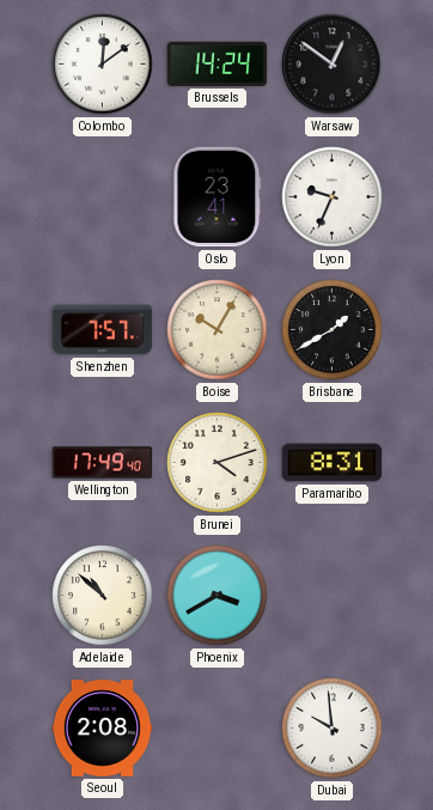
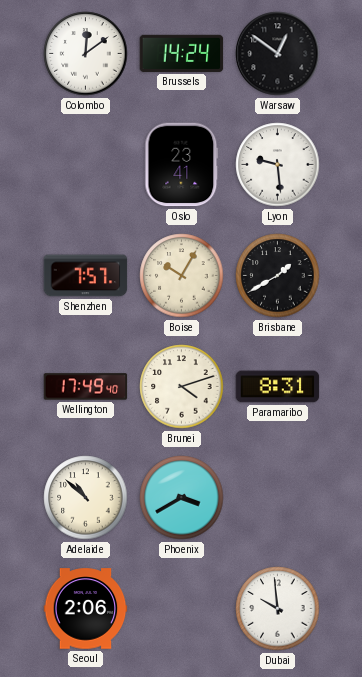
Lyon: 9:34 -> 9:29
Seoul: 2:08 -> 2:06
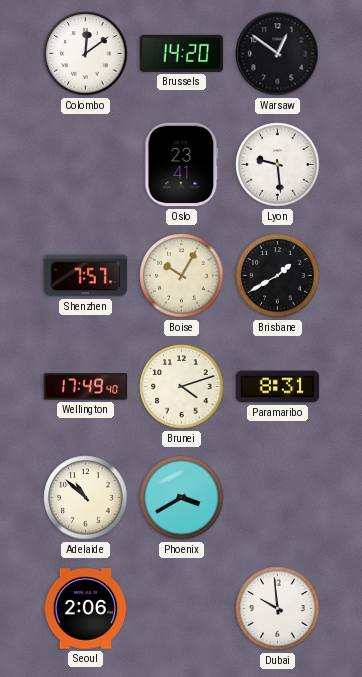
Brussels: 14:24 -> 14:20
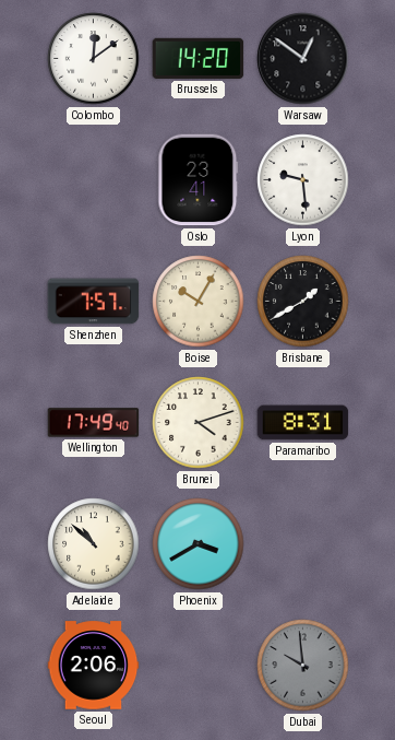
Dubai dial: white -> grey
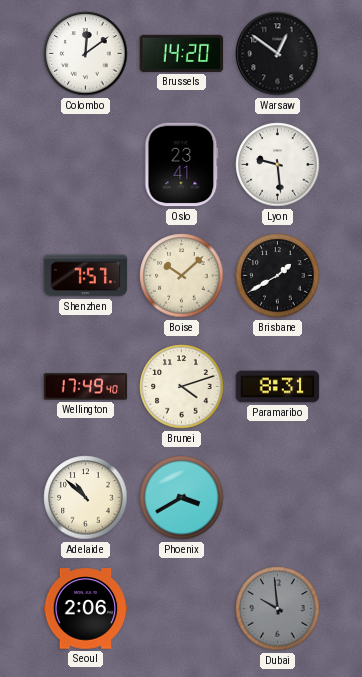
Boise: 10:05 -> 10:08
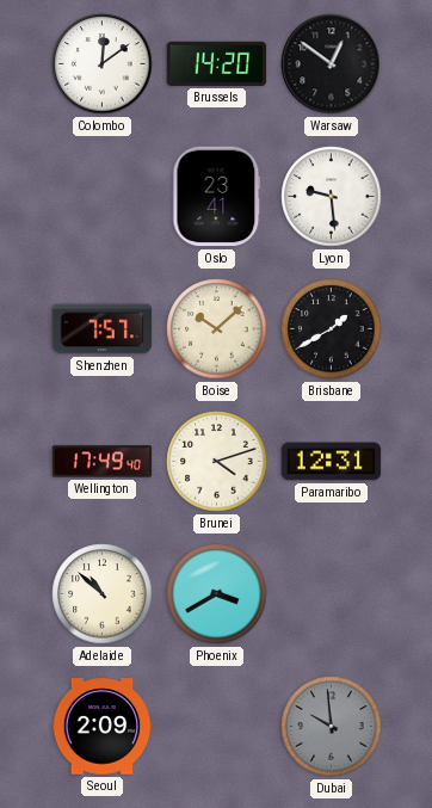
Paramaribo: 8:31 -> 12:31
Seoul: 2:06 -> 2:09
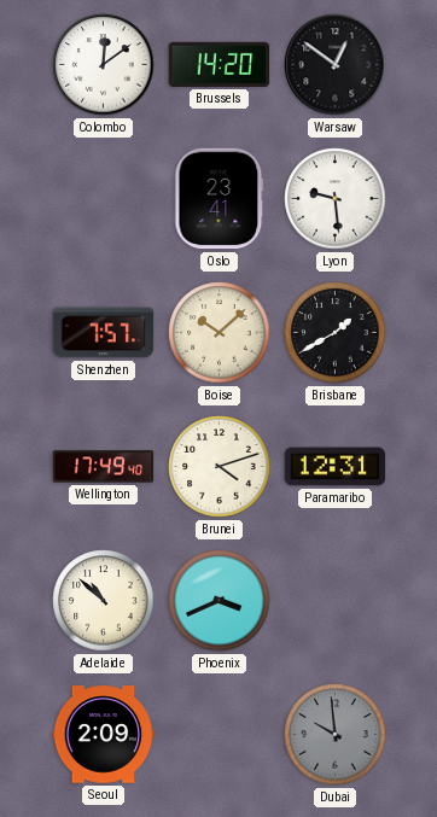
Phoenix: 3:40 -> 3:41
